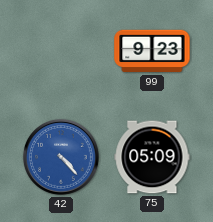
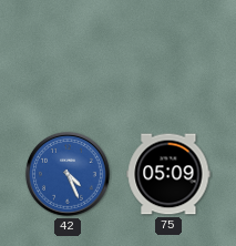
99: 9:23 -> none
42: 4:23 -> 4:26
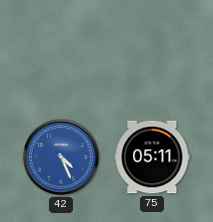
75: 05:09 -> 05:11
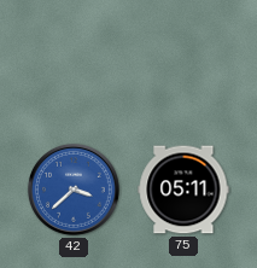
42: 4:26 -> 3:38
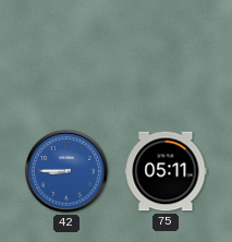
42: 3:38 -> 8:45
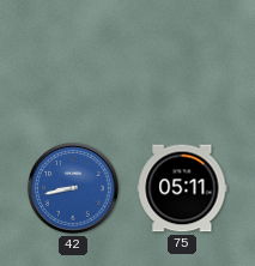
42: 8:45 -> 8:43
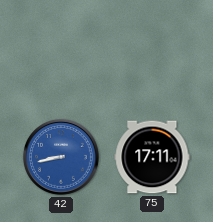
75: 05:11 -> 17:11
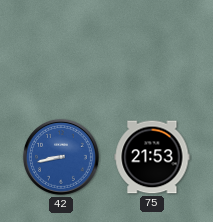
75: 17:11 -> 21:53
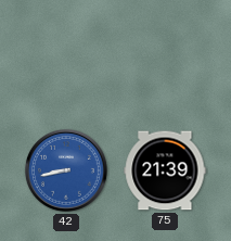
75: 21:53 -> 21:39
